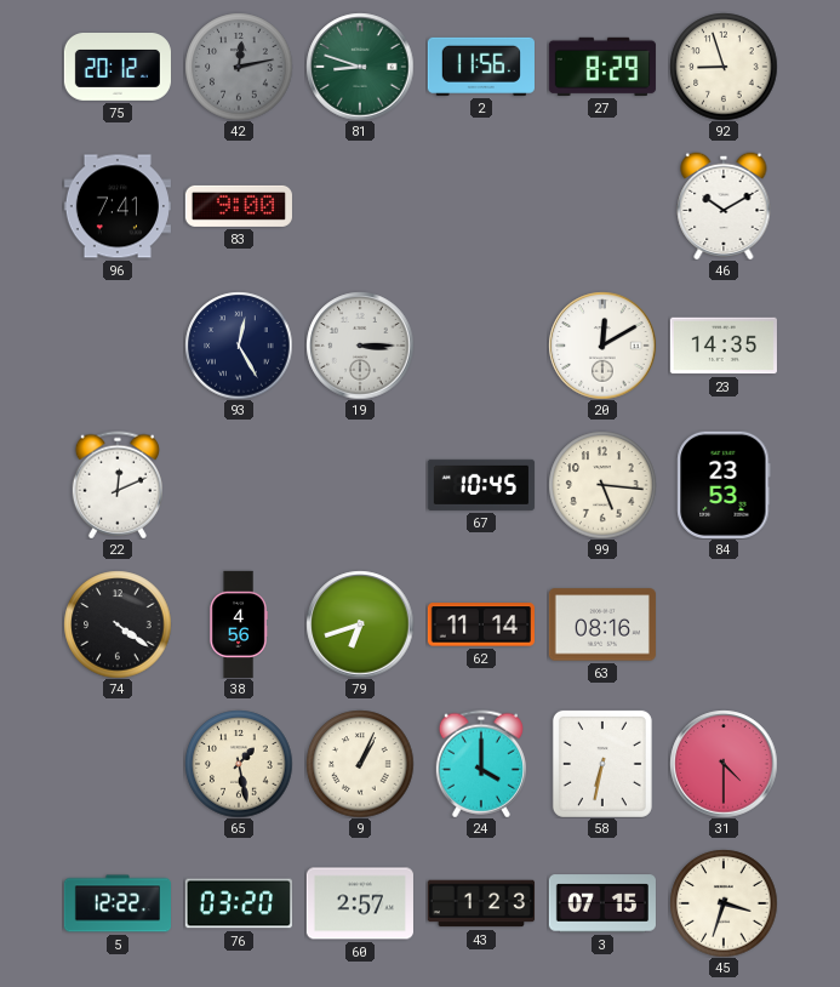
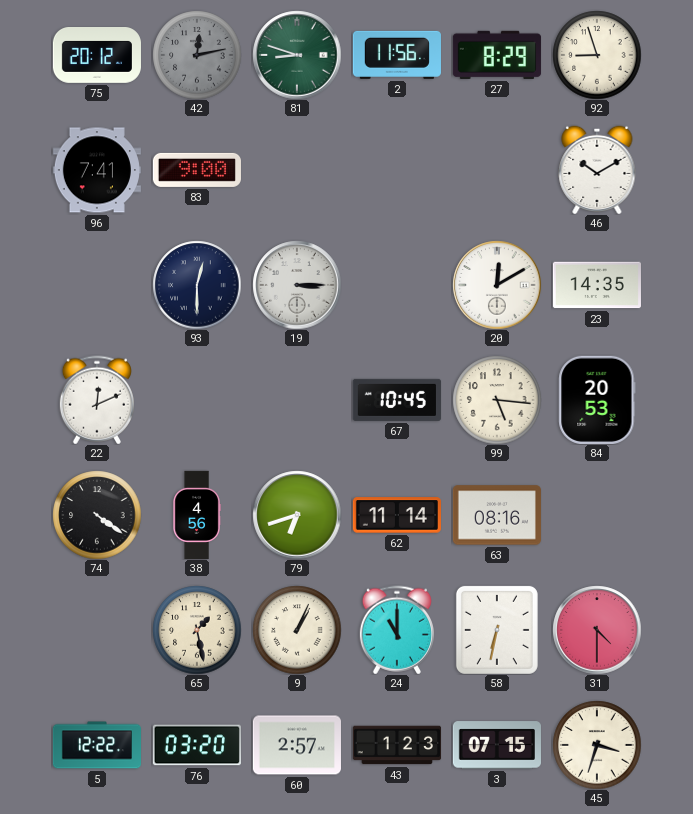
93: 12:25 -> 12:30
84: 23:53 -> 20:53
24: 4:00 -> 11:00
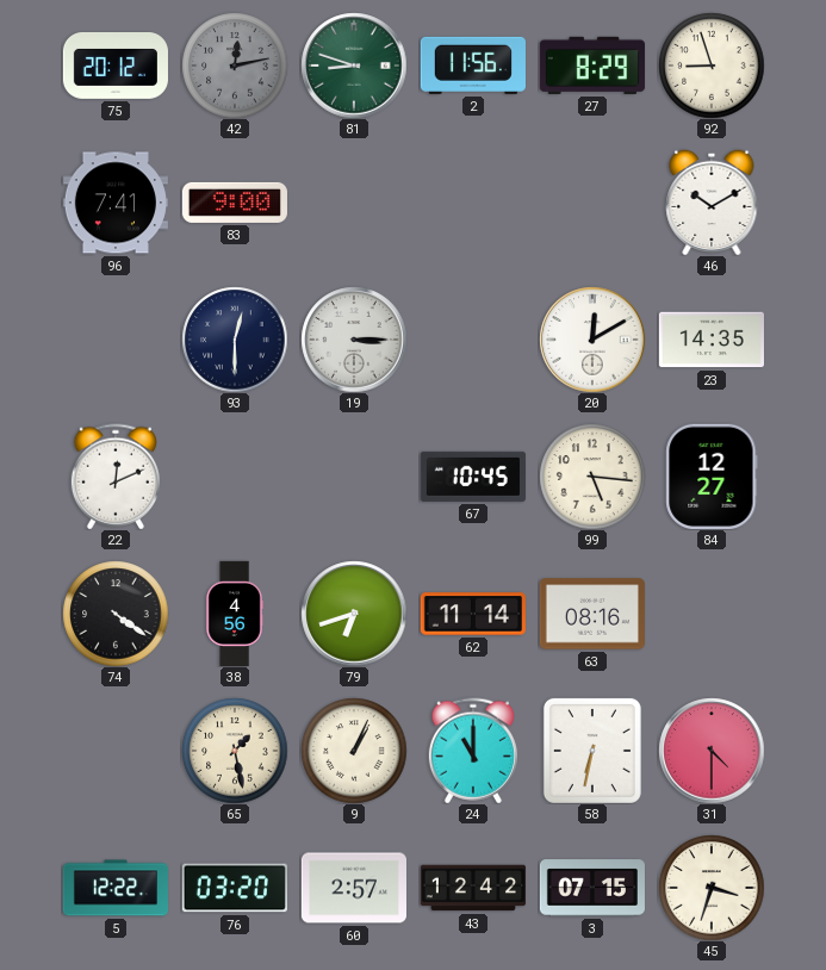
84: 20:53 -> 12:27
43: 1:23 -> 12:42
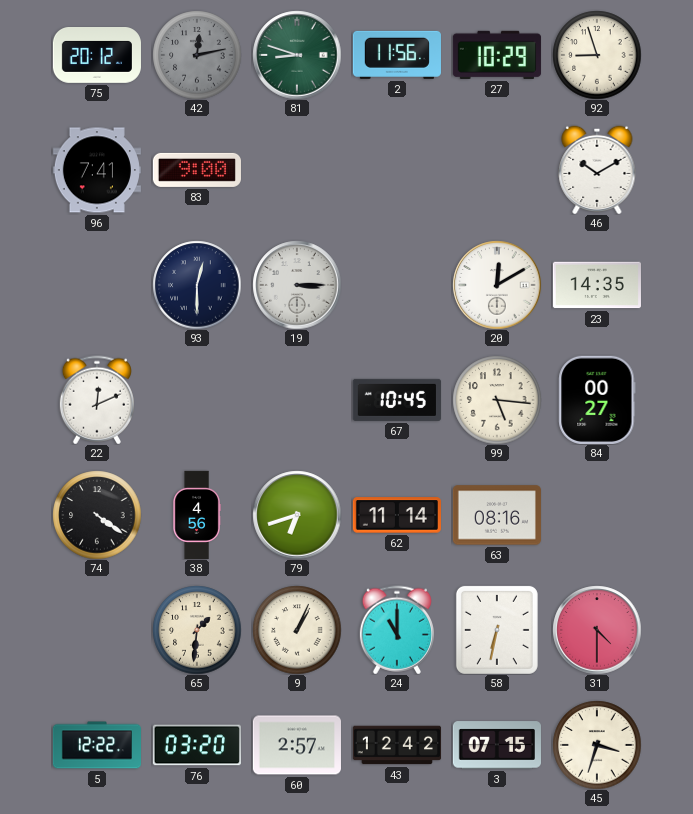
27: 8:29 -> 10:29
84: 12:27 -> 00:27
65: 1:28 -> 1:31
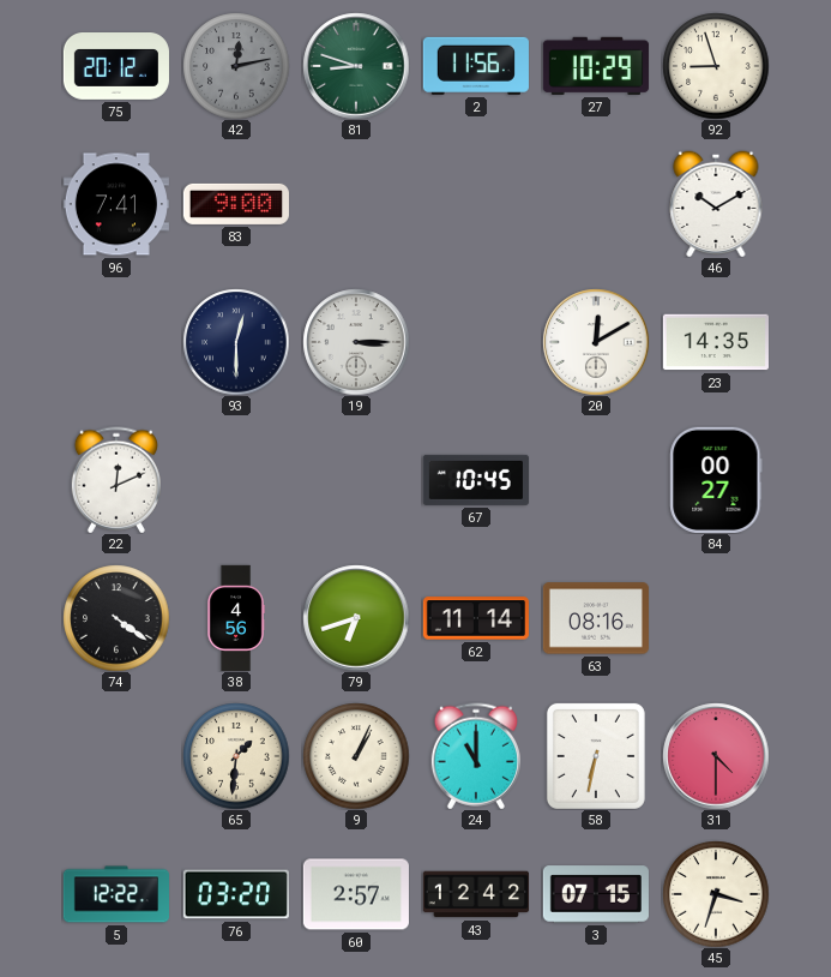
99: 5:16 -> none
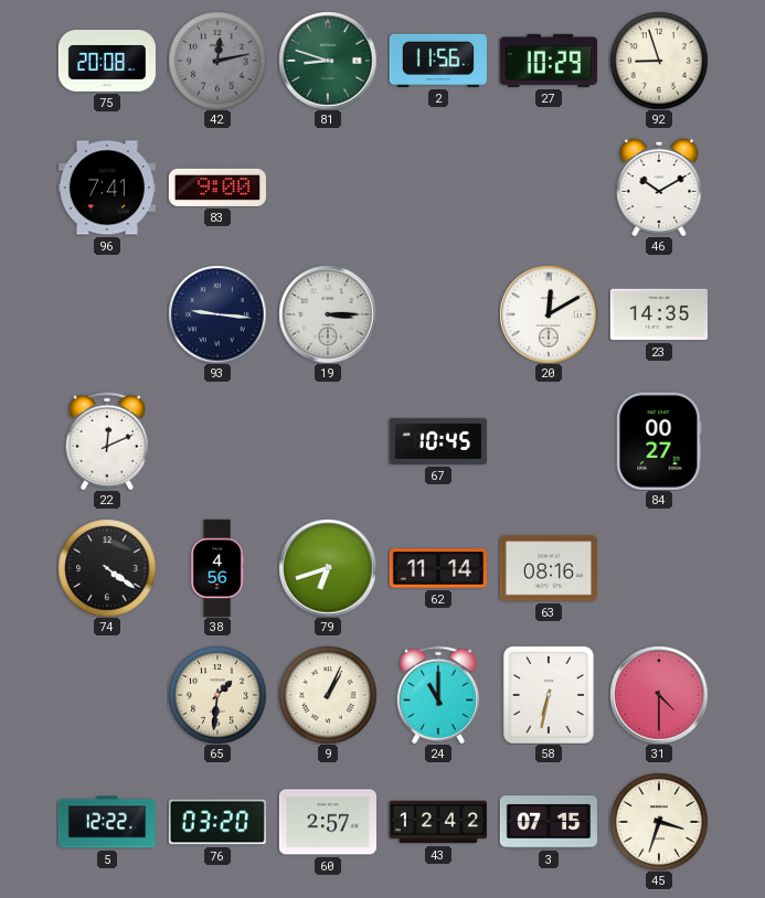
75: 20:12 -> 20:08
93: 12:30 -> 9:16
